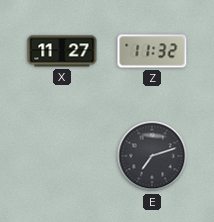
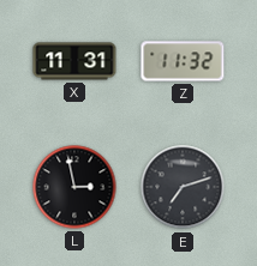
X: 11:27 -> 11:31
L: none -> 2:58
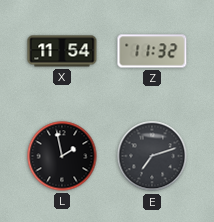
X: 11:31 -> 11:54
L: 2:58 -> 1:58
